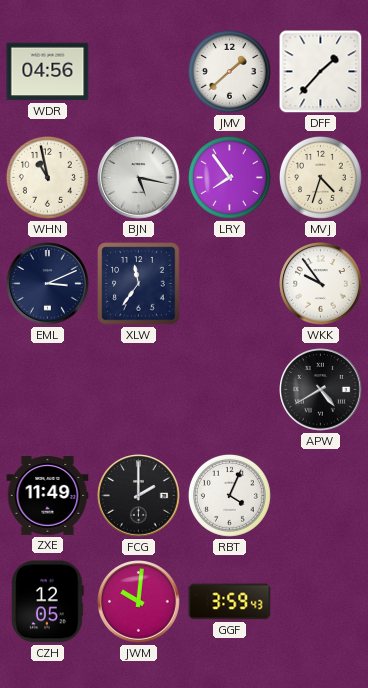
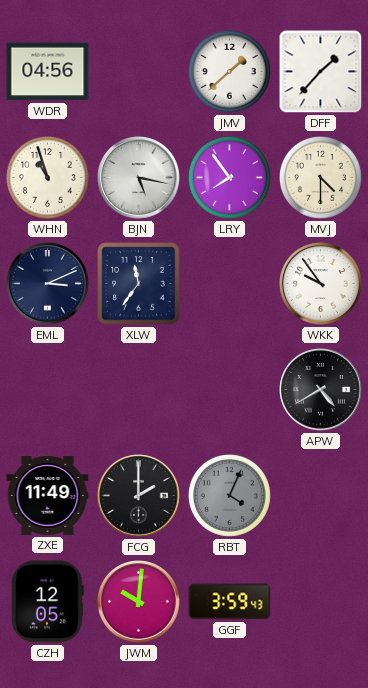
WHN: 10:58 -> 10:57
MVJ: 4:33 -> 4:30
RBT dial: white -> grey
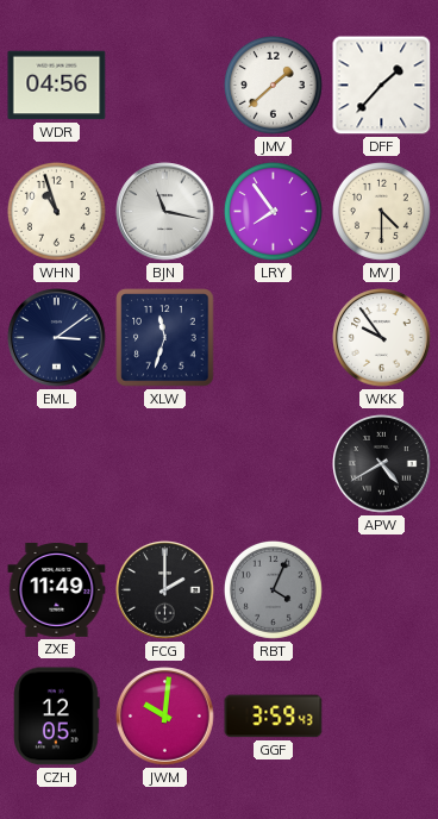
BJN: 5:17 -> 11:17
EML: 3:11 -> 3:09
XLW: 11:36 -> 11:33
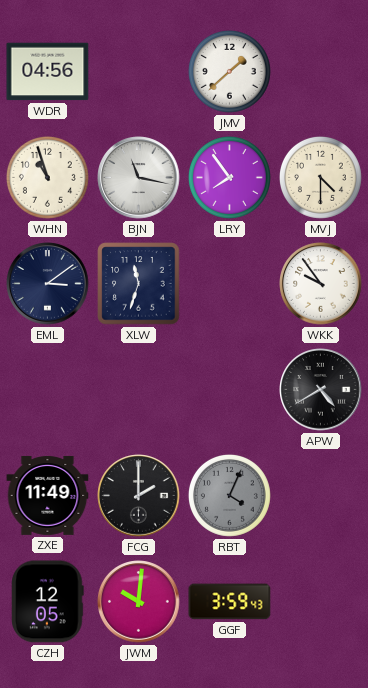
DFF: 1:37 -> none
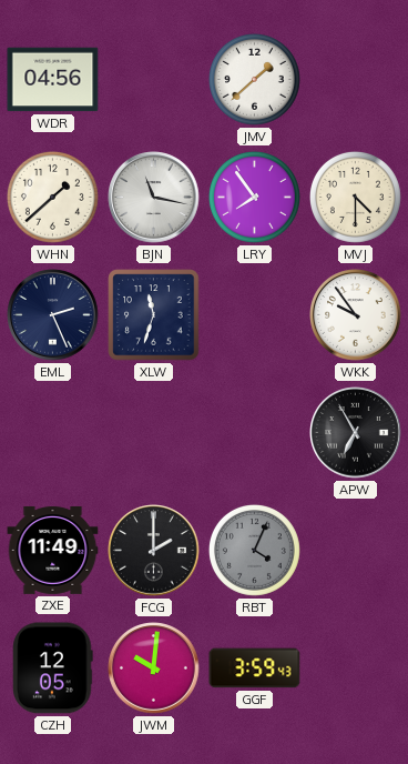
WHN: 10:57 -> 1:38
EML: 3:09 -> 2:26
APW: 4:40 -> 6:55
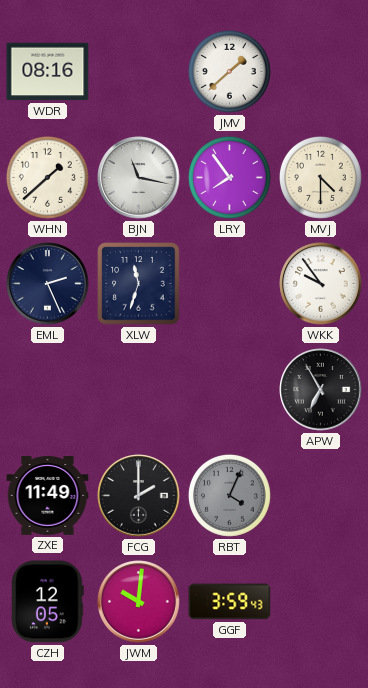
WDR: 04:56 -> 08:16
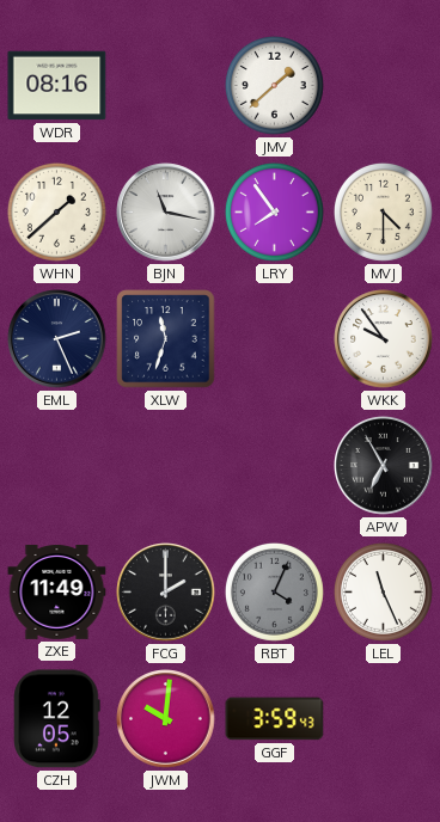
LEL: none -> 11:26
